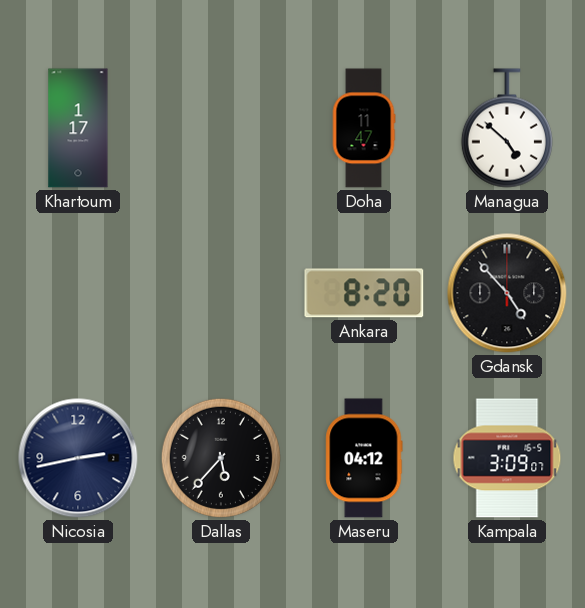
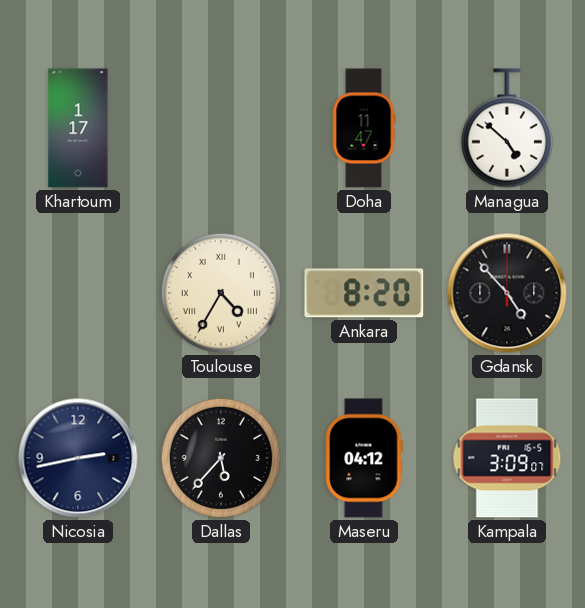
Toulouse: none -> 4:35
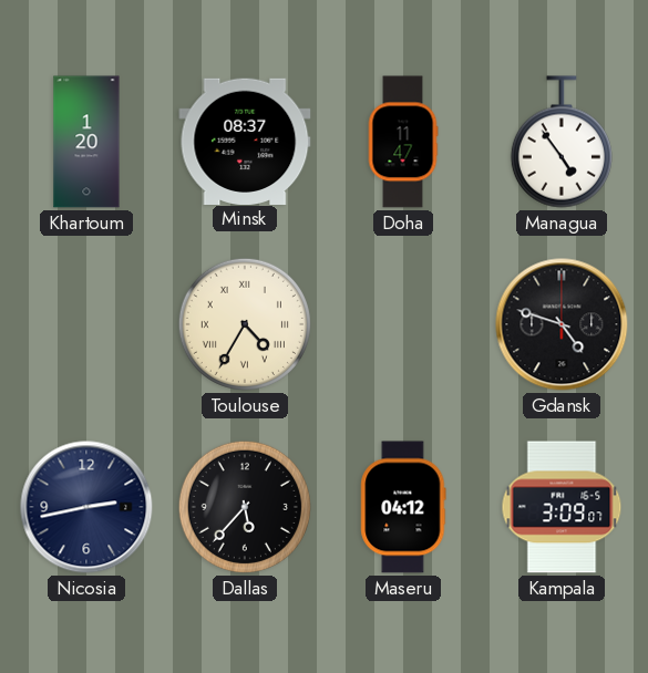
Khartoum: 1:17 -> 1:20
Minsk: none -> 08:37
Managua: 4:52 -> 4:54
Ankara: 8:20 -> none
Gdansk: 4:53 -> 4:48
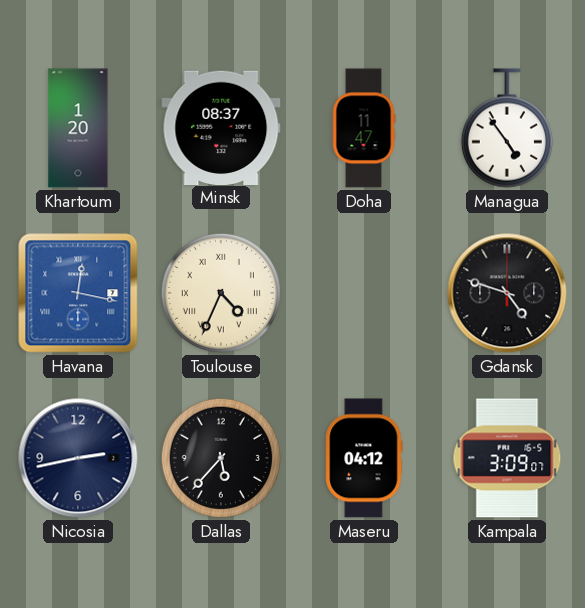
Havana: none -> 12:17
Toulouse: 4:35 -> 4:34
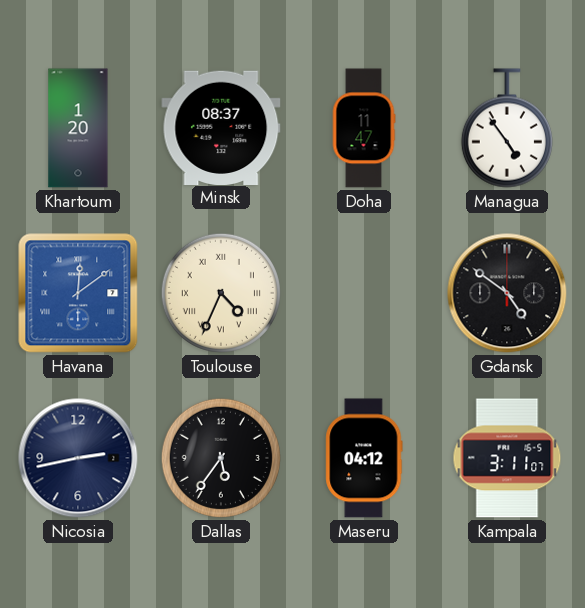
Havana: 12:17 -> 12:09
Gdansk: 4:48 -> 4:51
Dallas: 5:37 -> 5:36
Kampala: 3:09 -> 3:11
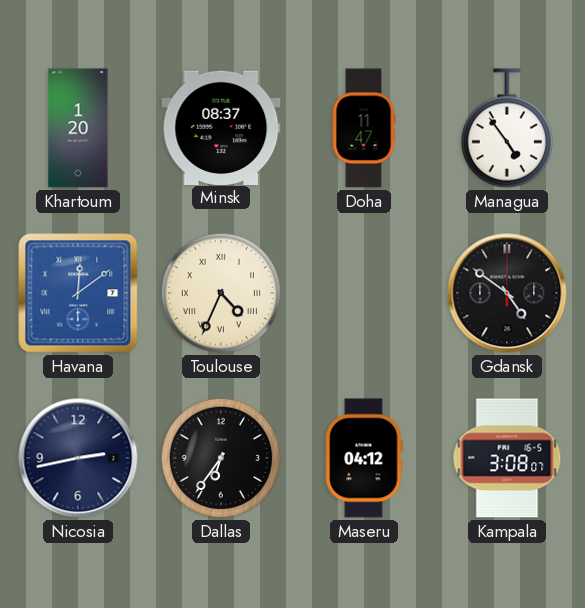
Dallas: 5:36 -> 6:36
Kampala: 3:11 -> 3:08
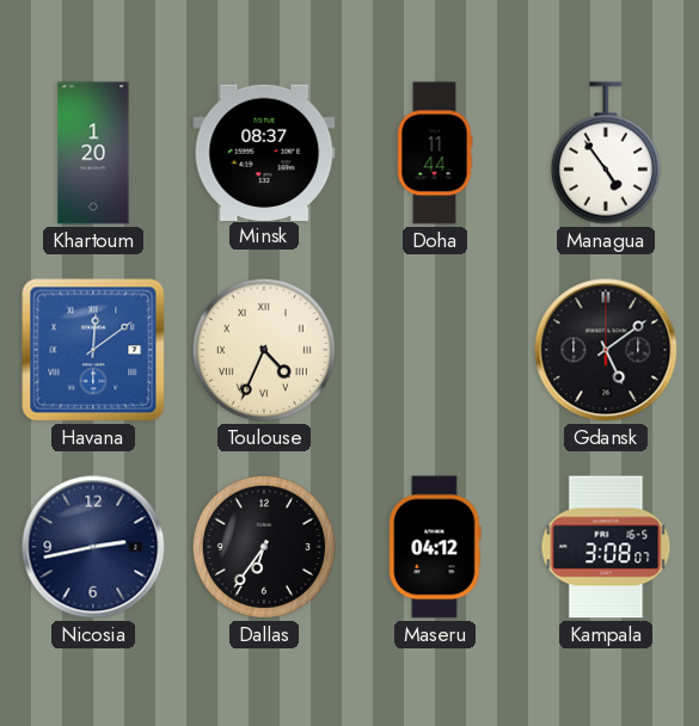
Doha: 11:47 -> 11:44
Gdansk: 4:51 -> 5:09
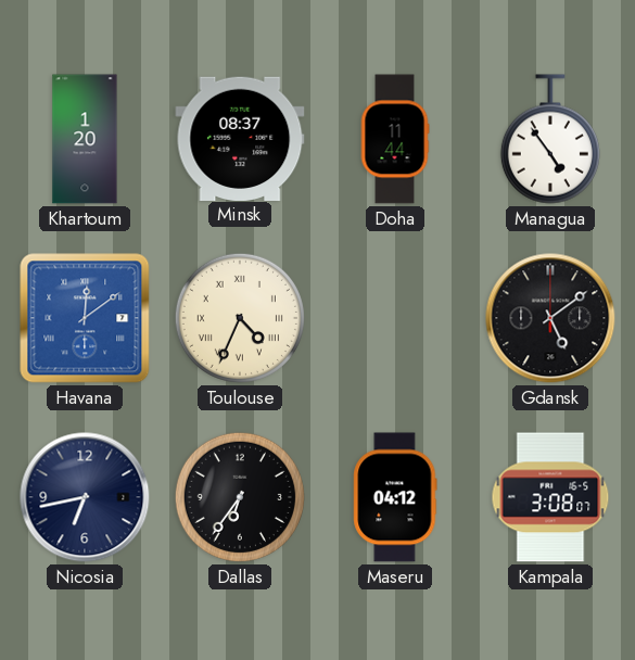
Nicosia: 2:43 -> 6:43
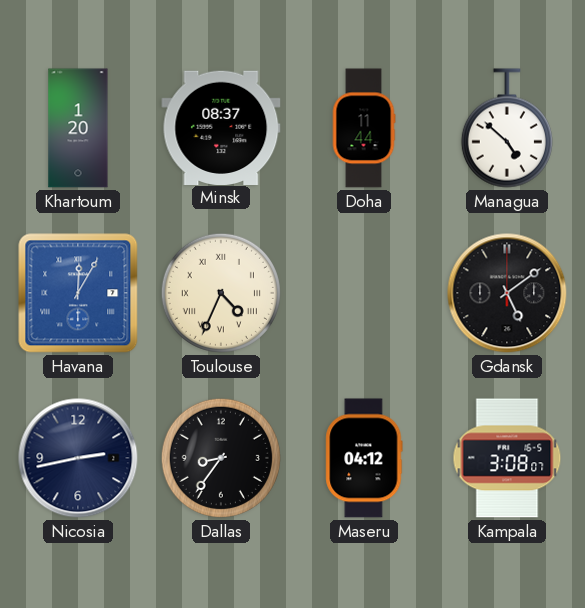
Managua: 4:54 -> 4:52
Havana: 12:09 -> 12:05
Nicosia: 6:43 -> 2:43
Dallas: 6:36 -> 8:36
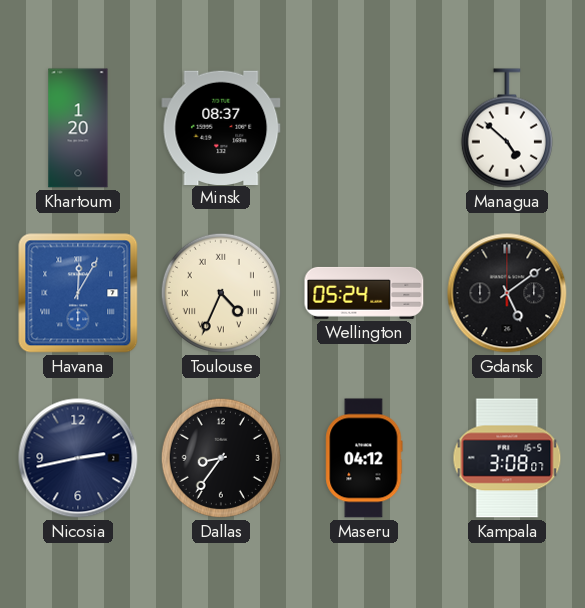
Doha: 11:44 -> none
Wellington: none -> 05:24
